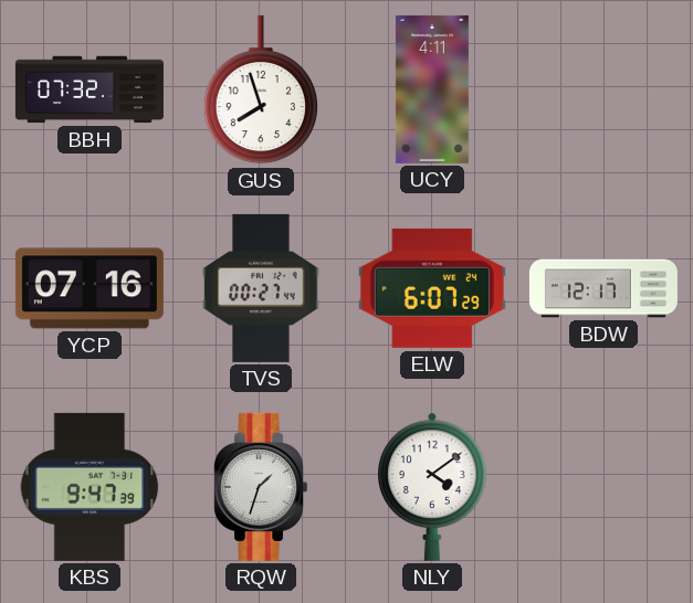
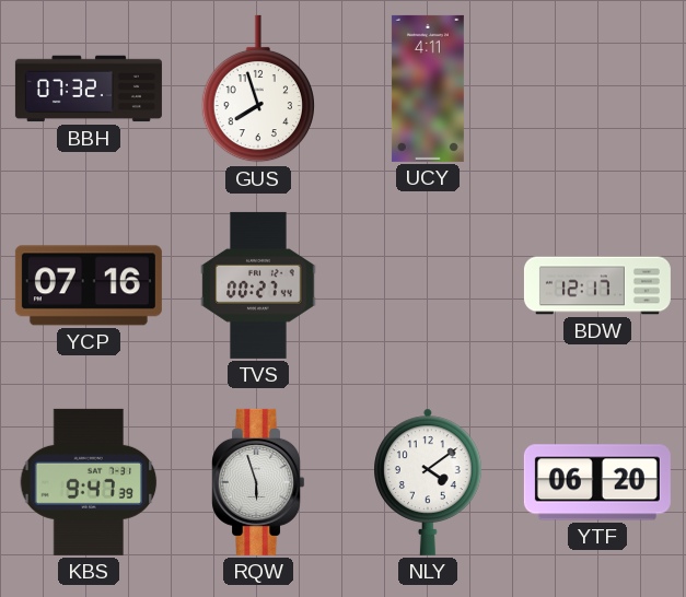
ELW: 6:07 -> none
RQW: 1:33 -> 5:57
YTF: none -> 06:20
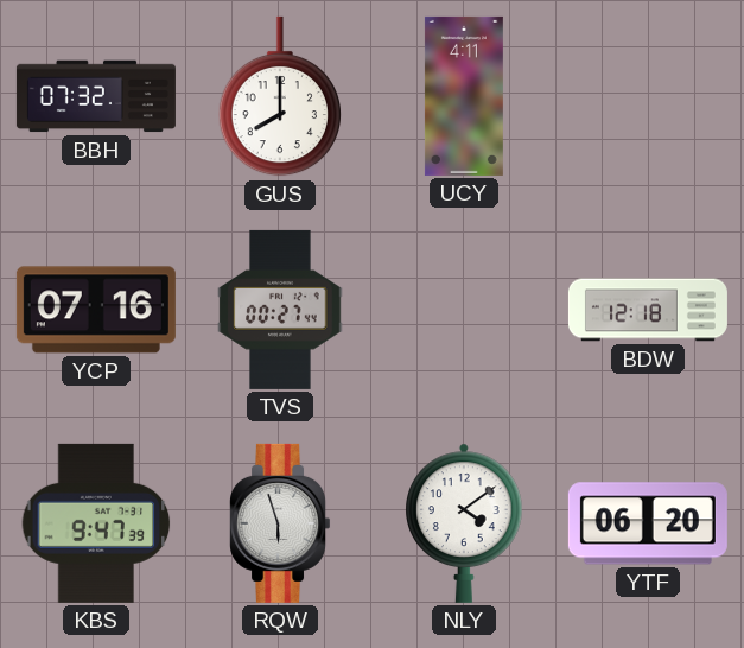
GUS: 7:57 -> 8:00
BDW: 12:17 -> 12:18
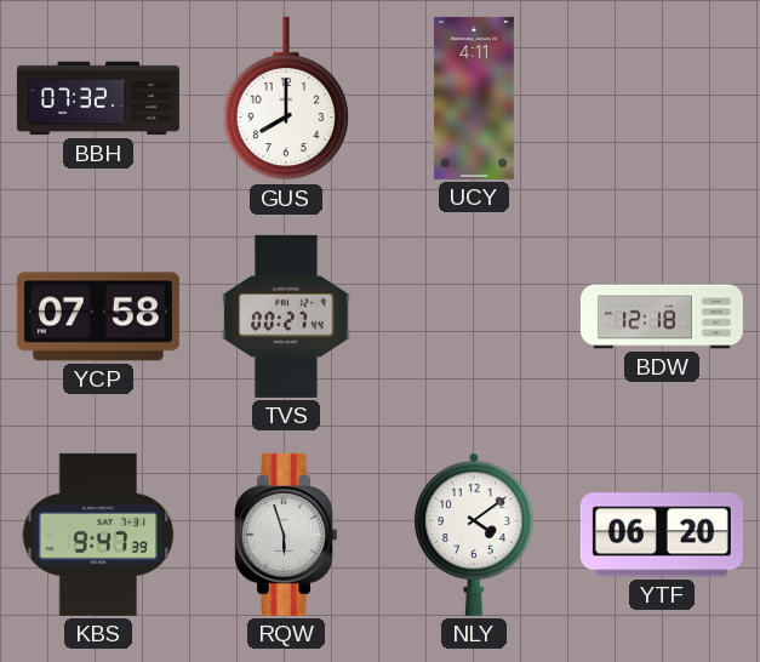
YCP: 07:16 -> 07:58
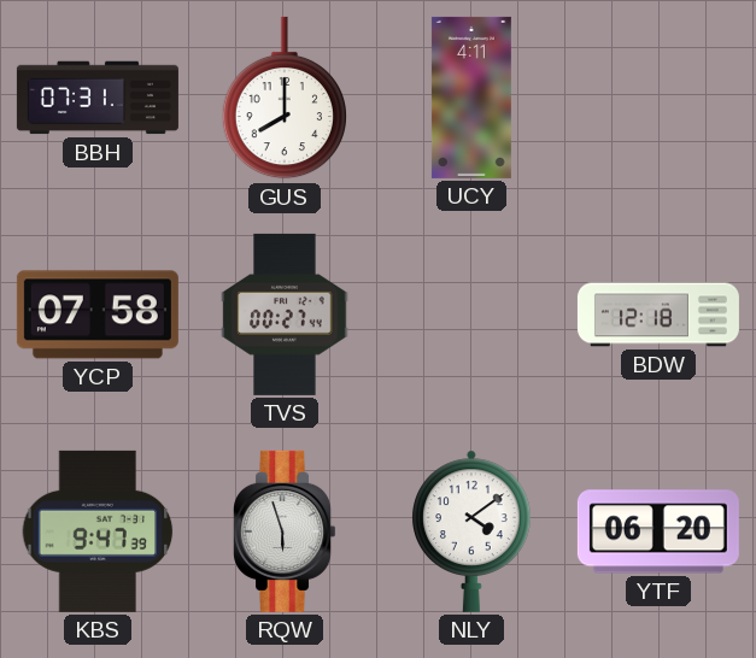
BBH: 07:32 -> 07:31
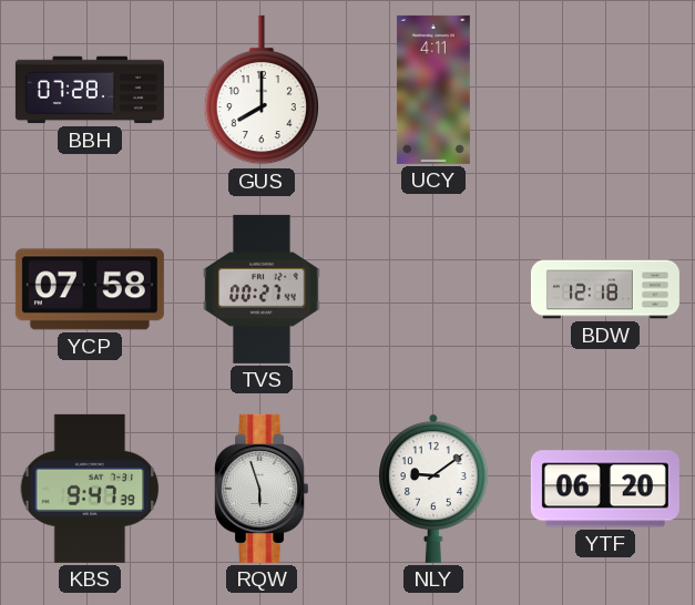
BBH: 07:31 -> 07:28
NLY: 4:09 -> 9:09
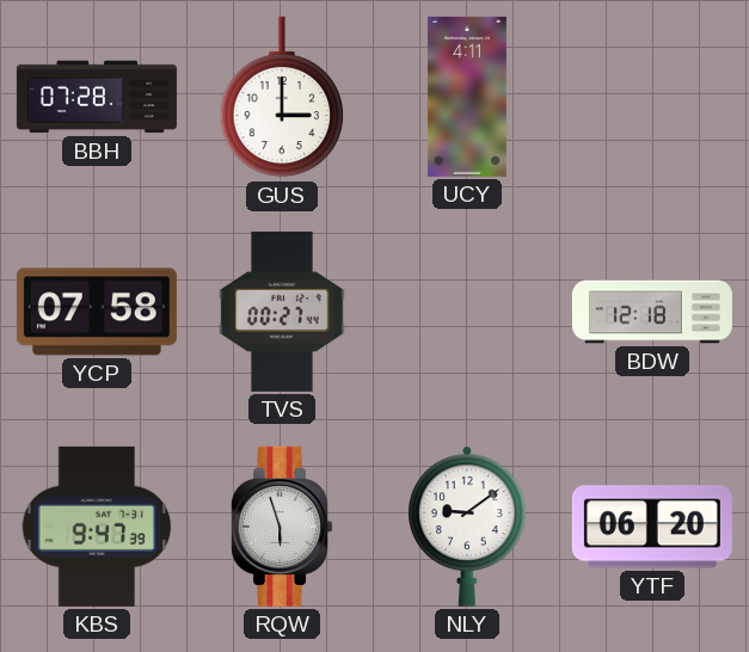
GUS: 8:00 -> 3:00
